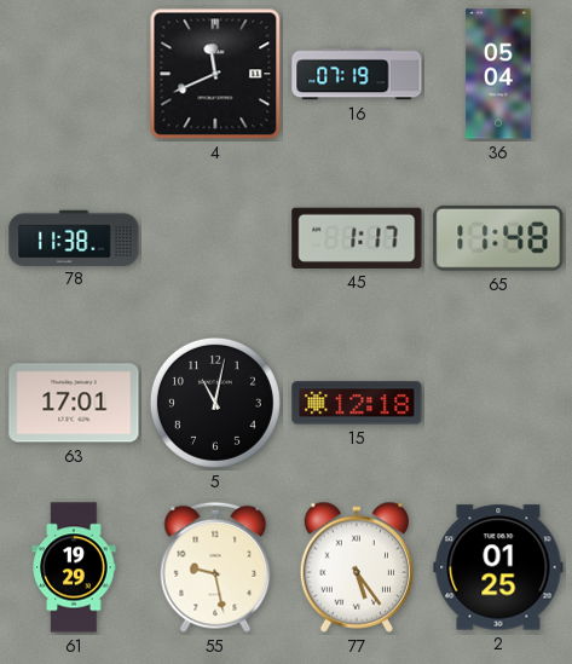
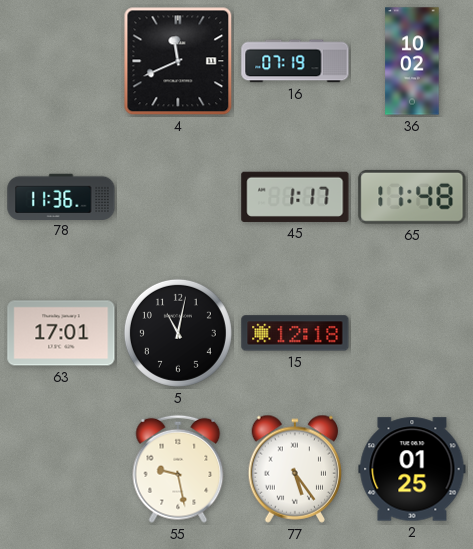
36: 05:04 -> 10:02
78: 11:38 -> 11:36
61: 19:29 -> none
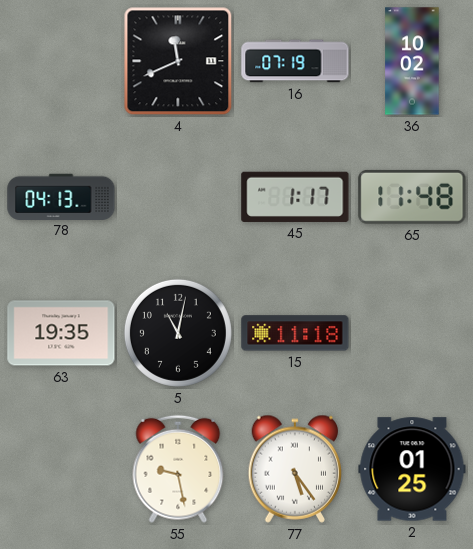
78: 11:36 -> 04:13
63: 17:01 -> 19:35
15: 12:18 -> 11:18
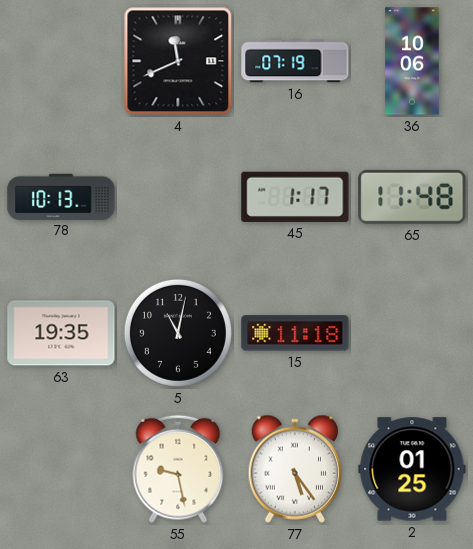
36: 10:02 -> 10:06
78: 04:13 -> 10:13
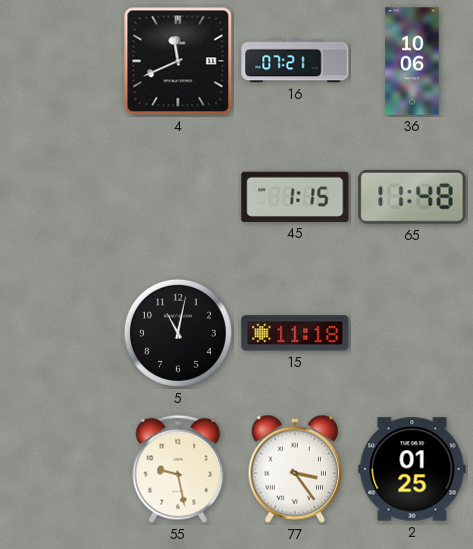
16: 07:19 -> 07:21
78: 10:13 -> none
45: 1:17 -> 1:15
63: 19:35 -> none
77: 5:24 -> 3:24
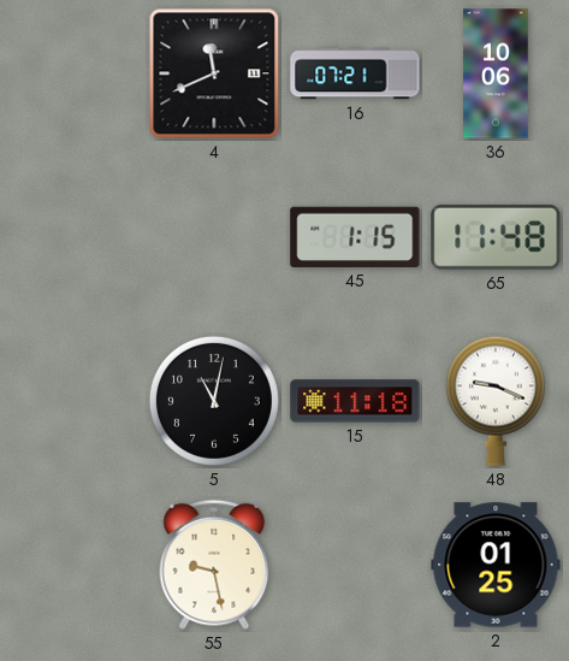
48: none -> 9:19
77: 3:24 -> none
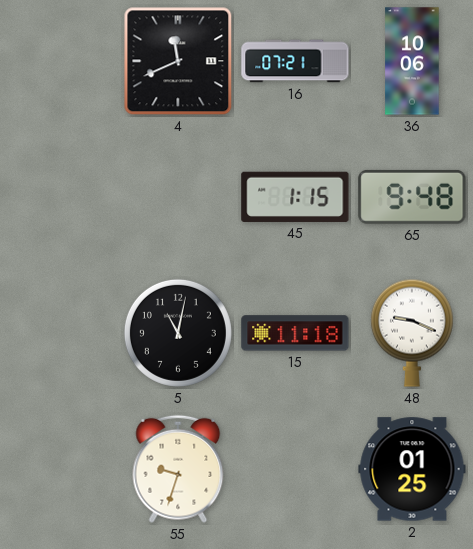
65: 11:48 -> 9:48
55: 9:28 -> 9:33
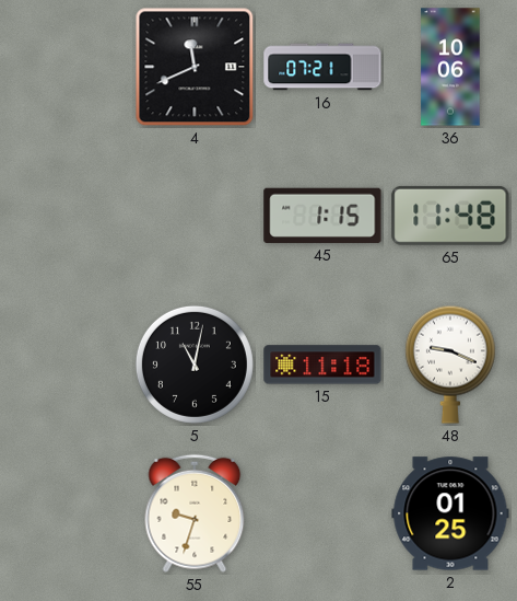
65: 9:48 -> 11:48
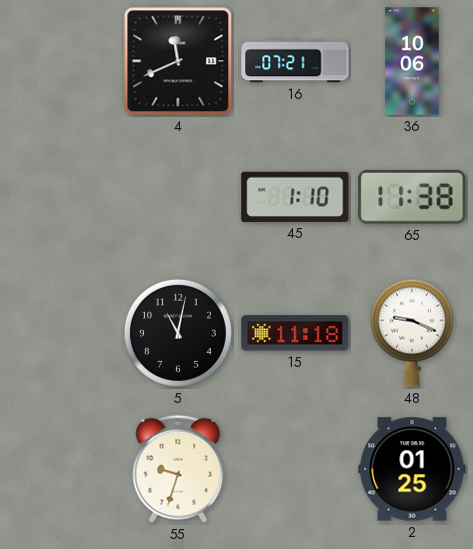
45: 1:15 -> 1:10
65: 11:48 -> 11:38
